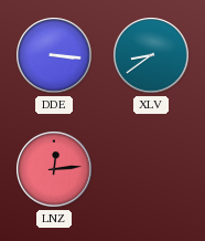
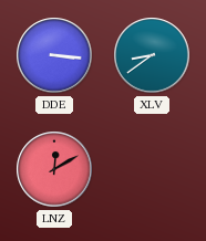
LNZ: 12:14 -> 12:10
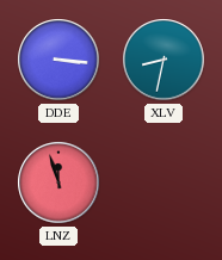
XLV: 8:39 -> 8:32
LNZ: 12:10 -> 11:57
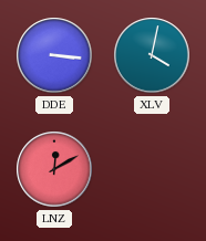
XLV: 8:32 -> 4:02
LNZ: 11:57 -> 12:10
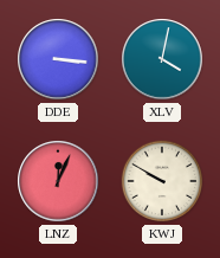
LNZ: 12:10 -> 12:04
KWJ: none -> 9:50
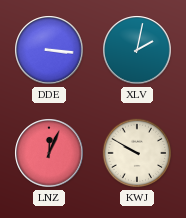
XLV: 4:02 -> 2:02
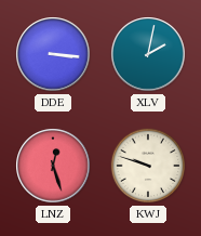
LNZ: 12:04 -> 12:27
KWJ: 9:50 -> 9:48
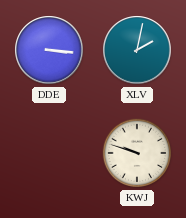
LNZ: 12:27 -> none
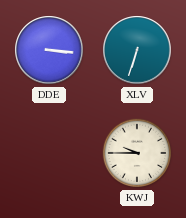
XLV: 2:02 -> 6:33
KWJ: 9:48 -> 9:45
